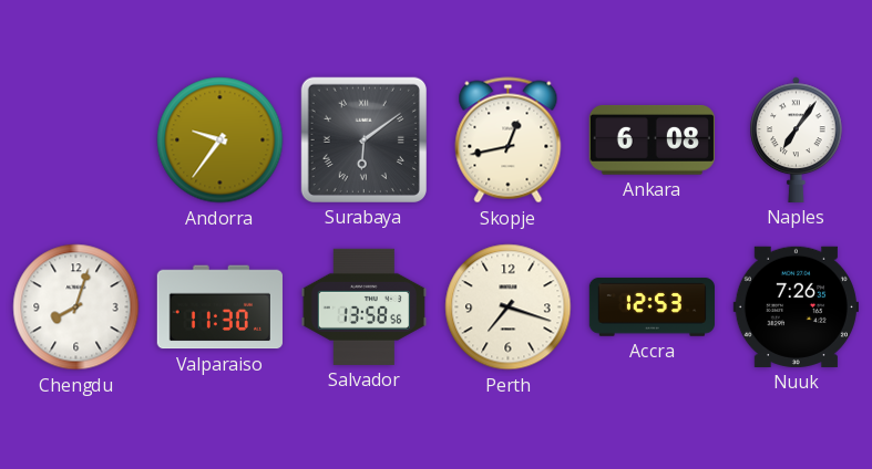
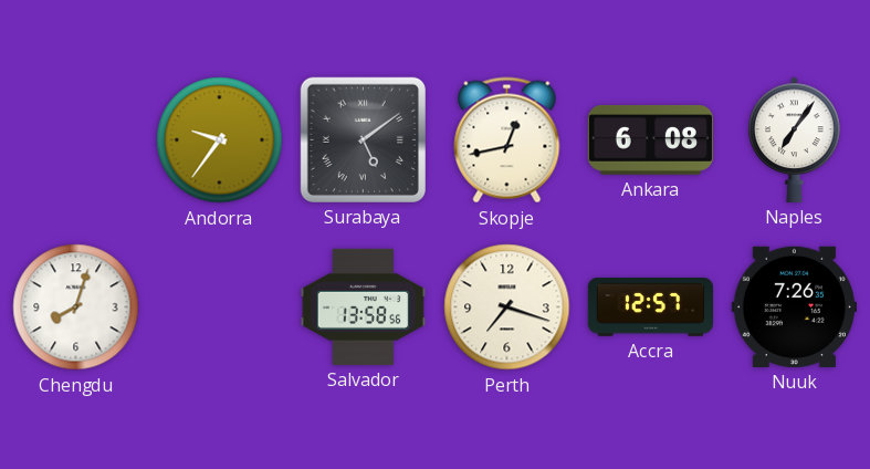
Surabaya: 6:09 -> 5:09
Valparaiso: 11:30 -> none
Accra: 12:53 -> 12:57
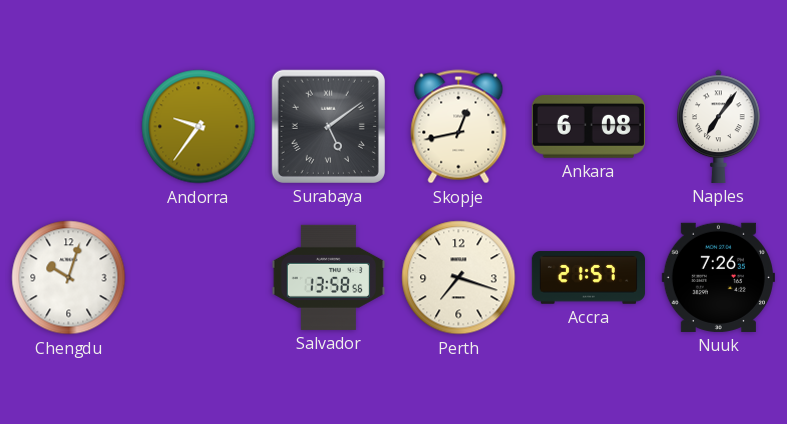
Chengdu: 8:03 -> 10:03
Accra: 12:57 -> 21:57
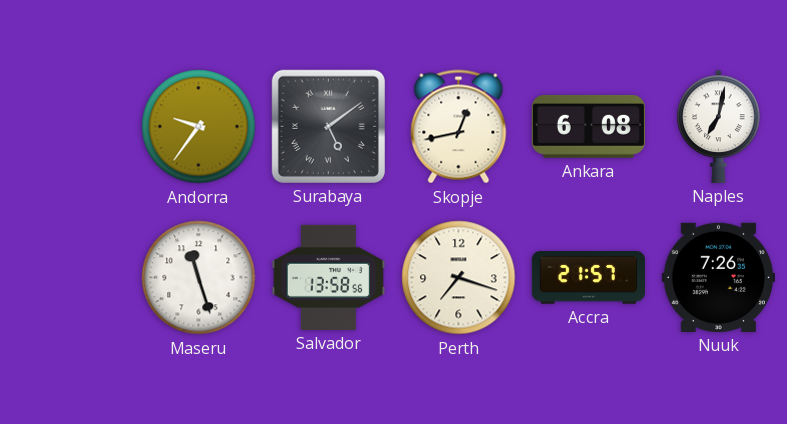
Naples: 7:06 -> 7:02
Chengdu: 10:03 -> none
Maseru: none -> 11:27
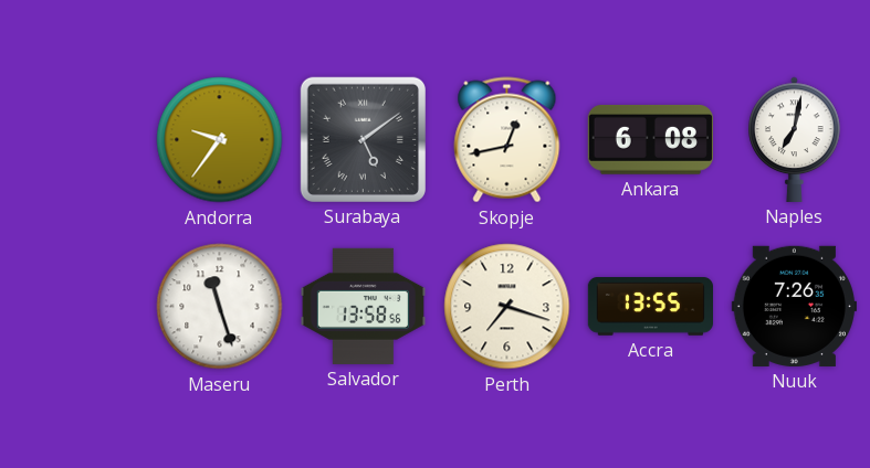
Accra: 21:57 -> 13:55
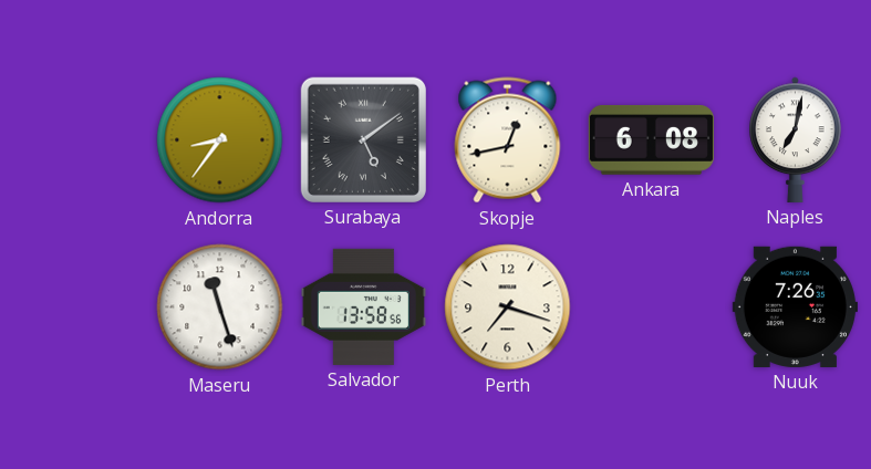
Andorra: 9:36 -> 8:36
Accra: 13:55 -> none
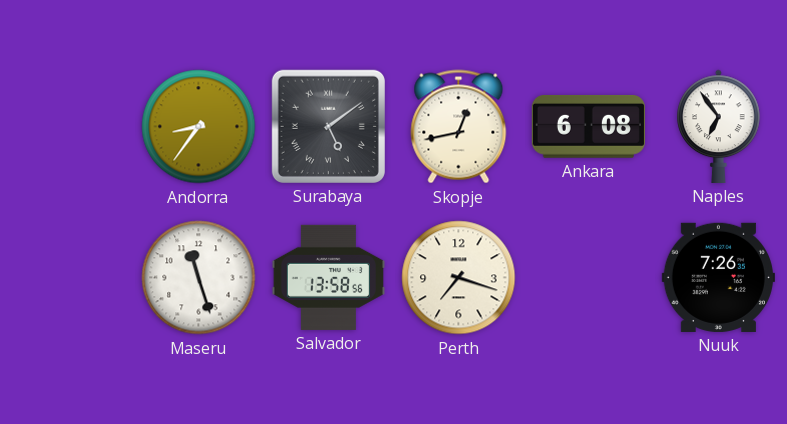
Naples: 7:02 -> 6:54
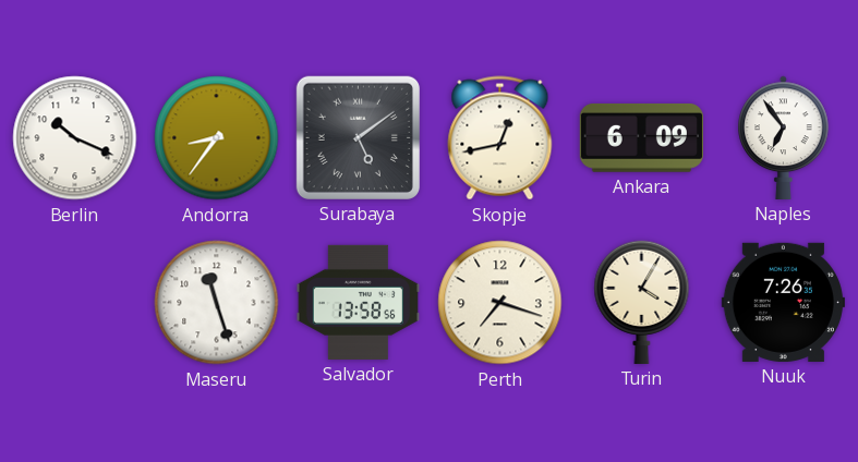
Berlin: none -> 10:19
Ankara: 6:08 -> 6:09
Turin: none -> 4:05
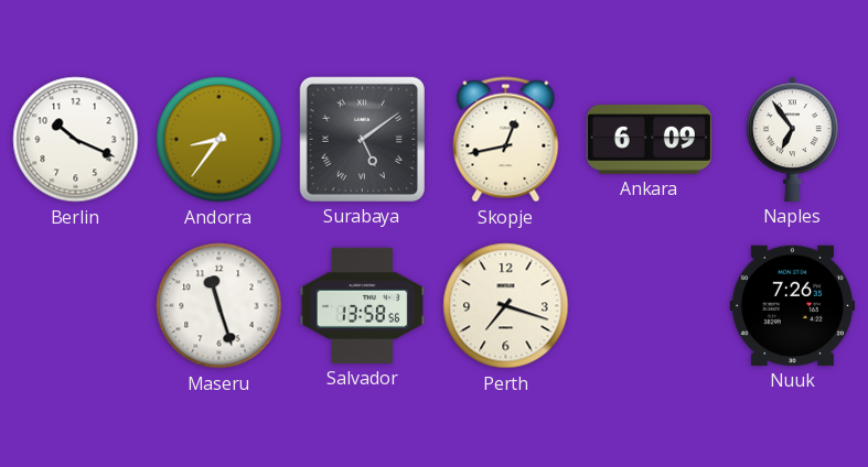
Turin: 4:05 -> none
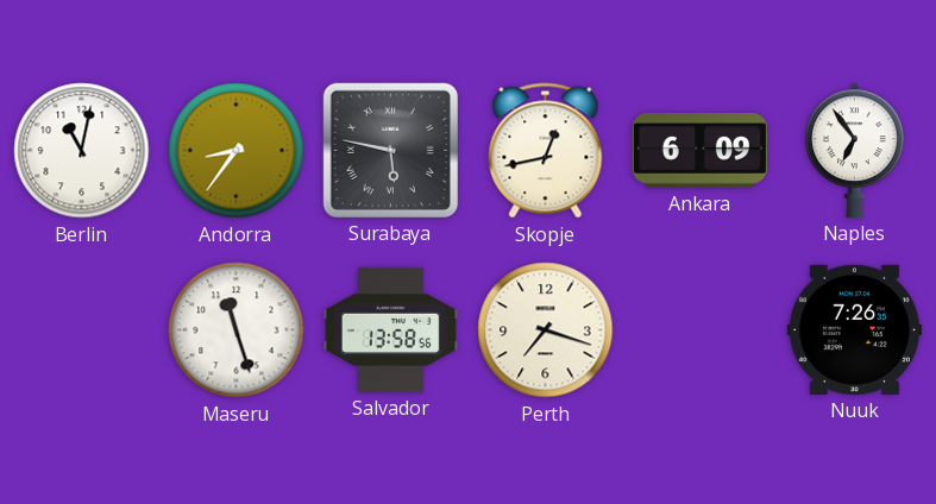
Berlin: 10:19 -> 11:02
Surabaya: 5:09 -> 5:47
